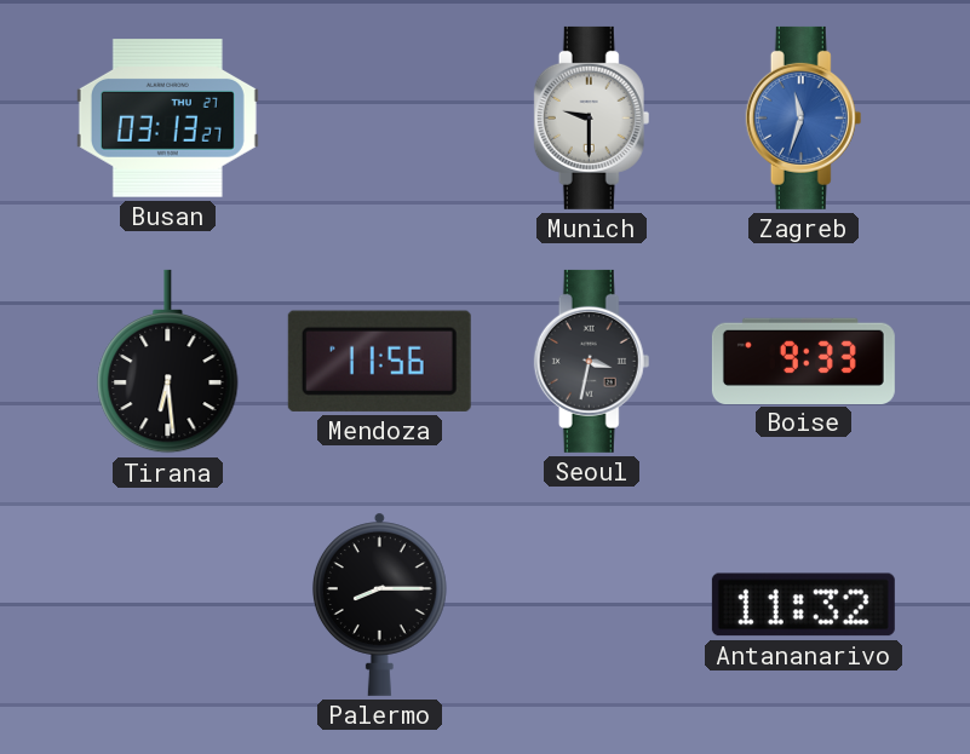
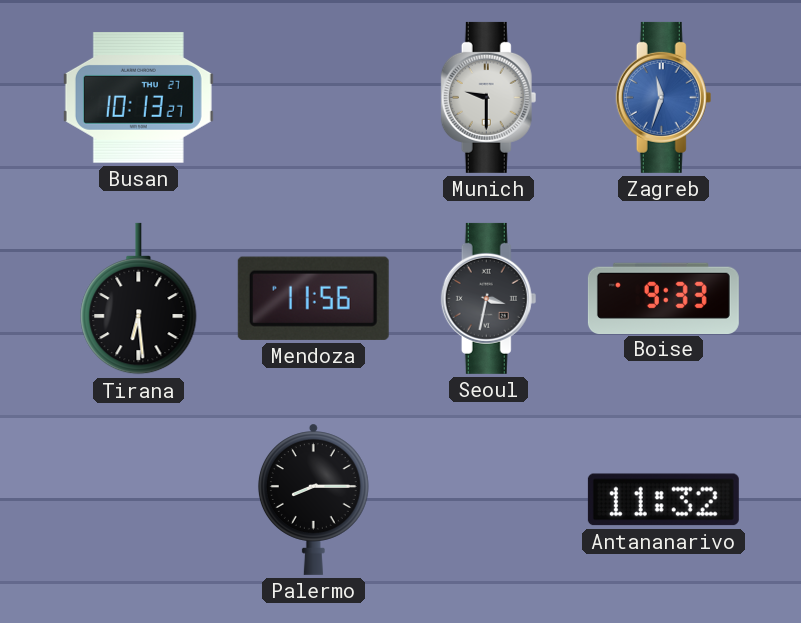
Busan: 03:13 -> 10:13
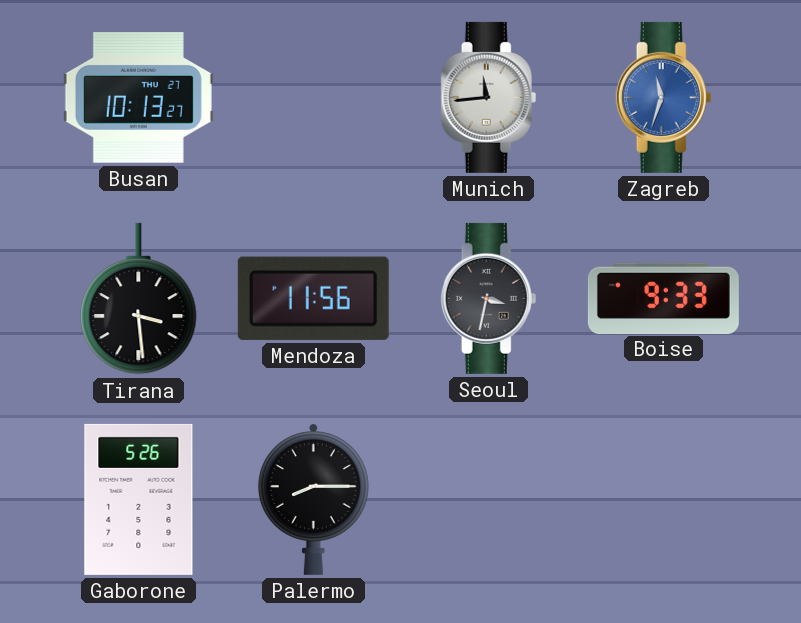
Munich: 9:30 -> 11:44
Tirana: 6:29 -> 3:29
Gaborone: none -> 5:26
Antananarivo: 11:32 -> none
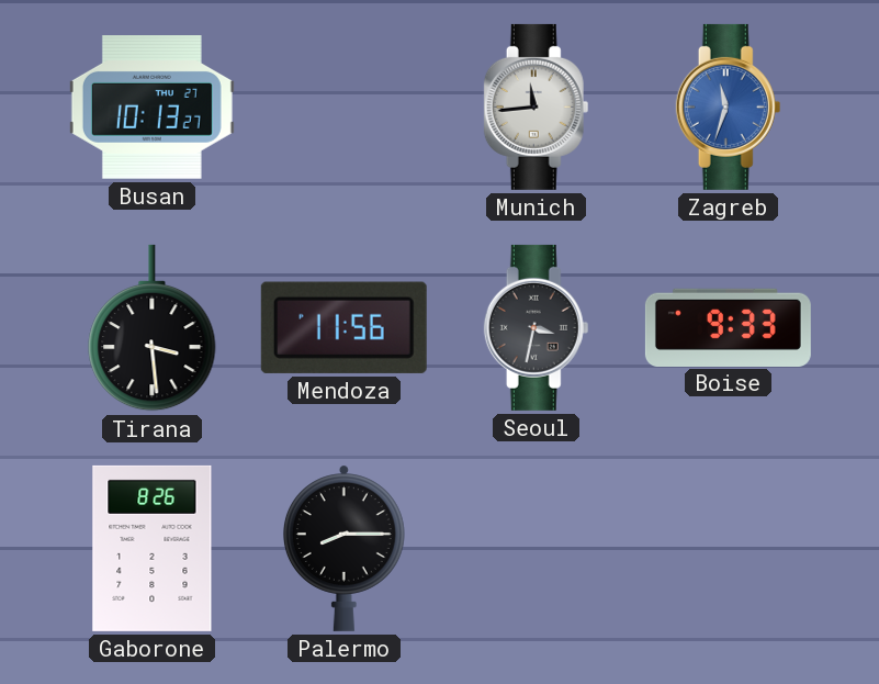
Gaborone: 5:26 -> 8:26
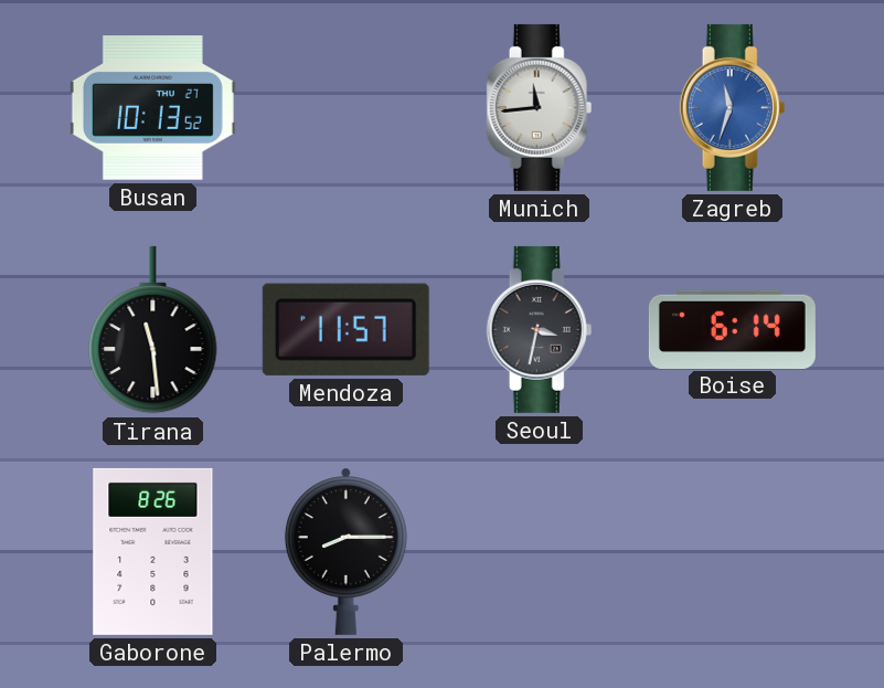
Busan: 10:13:27 -> 10:13:52
Tirana: 3:29 -> 11:29
Mendoza: 11:56 -> 11:57
Boise: 9:33 -> 6:14
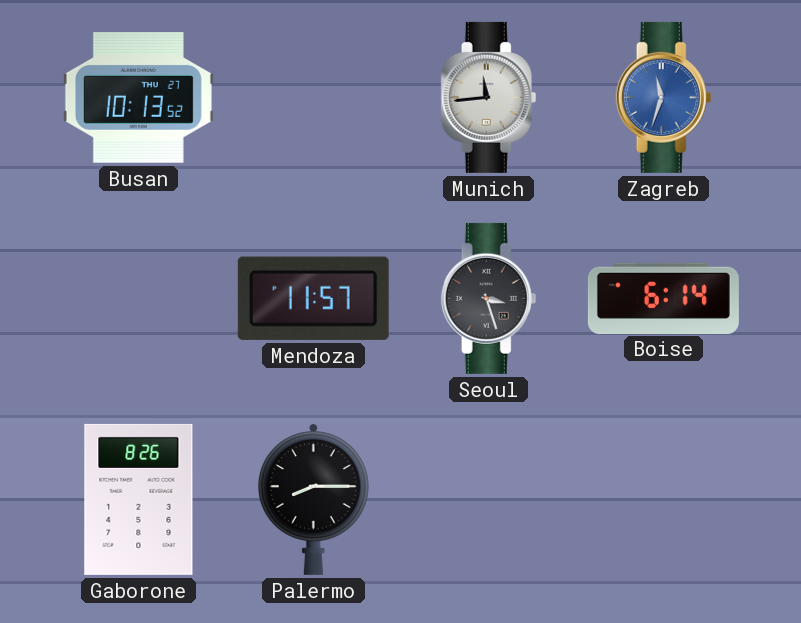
Tirana: 11:29 -> none
Seoul: 3:32 -> 3:27
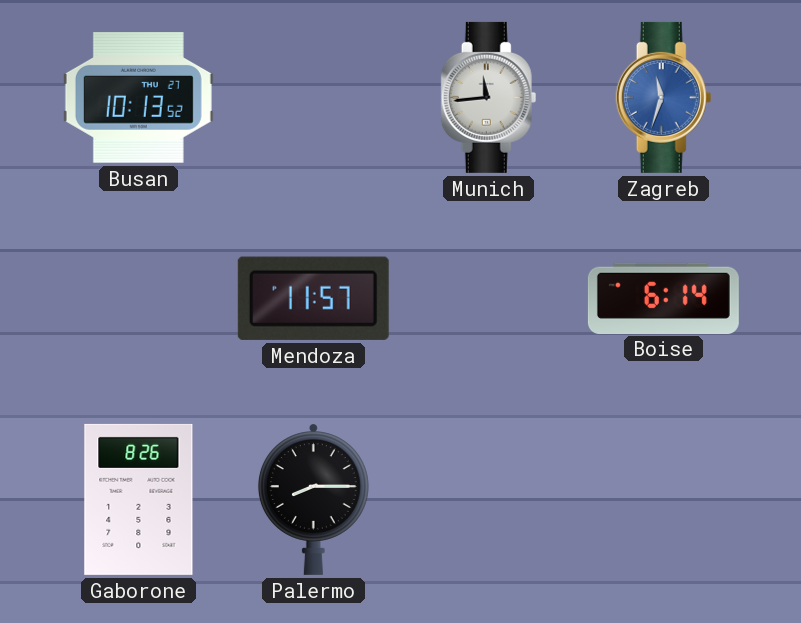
Seoul: 3:27 -> none
